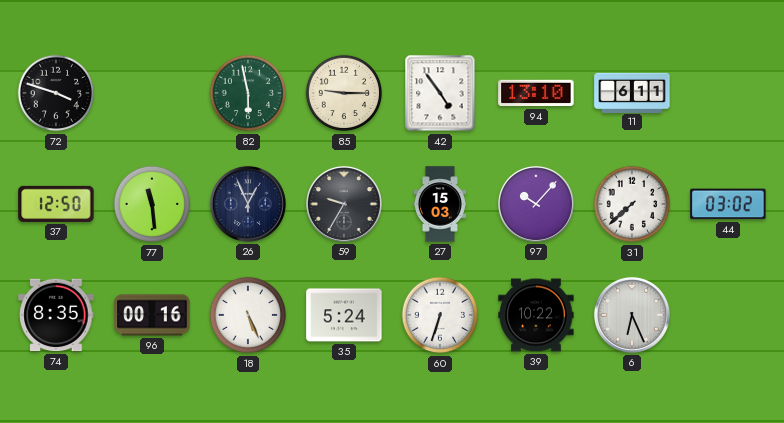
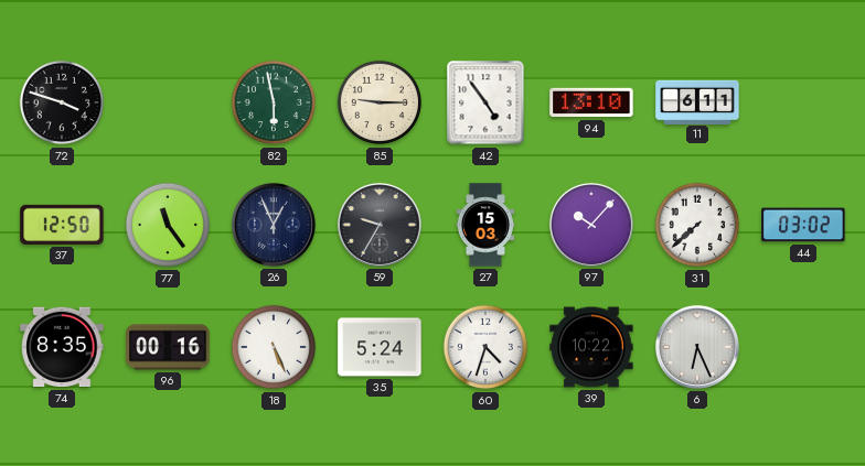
77: 11:29 -> 11:24
60: 6:33 -> 4:33
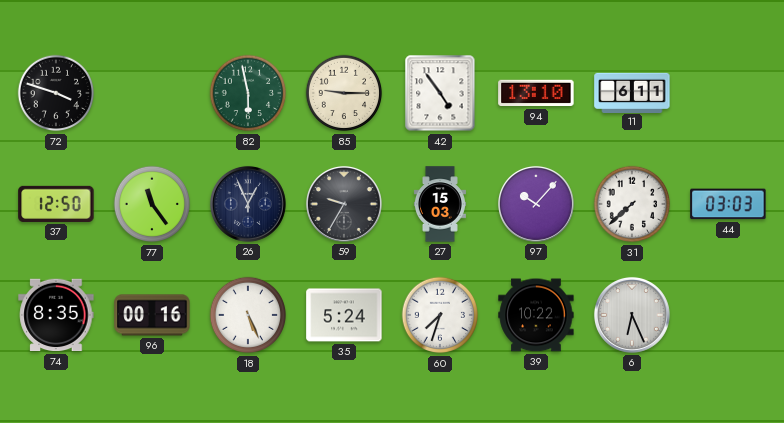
44: 03:02 -> 03:03
60: 4:33 -> 7:33
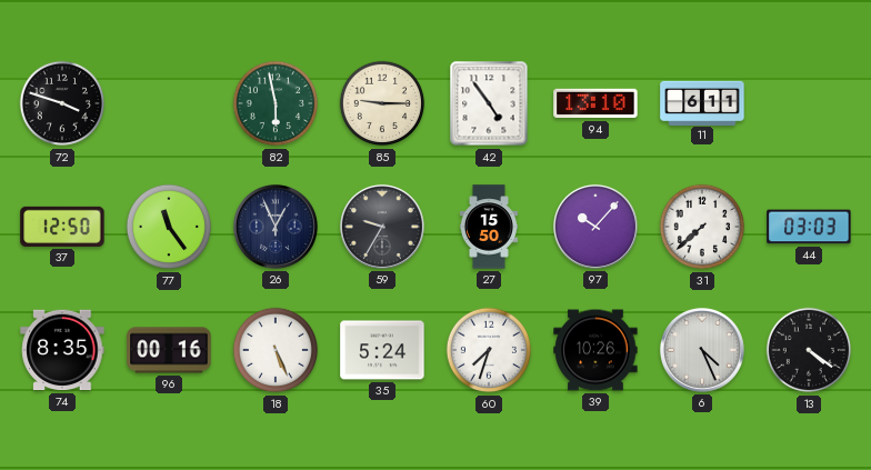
27: 15:03 -> 15:50
39: 10:22 -> 10:26
6: 6:26 -> 4:26
13: none -> 4:21
